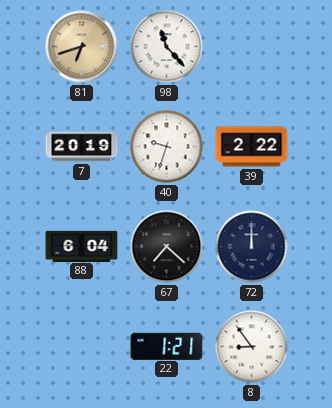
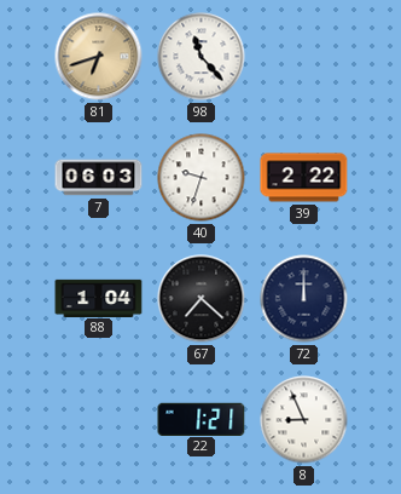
7: 20:19 -> 06:03
88: 6:04 -> 1:04
8: 8:54 -> 8:56
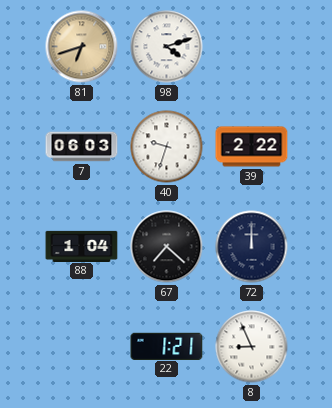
98: 11:23 -> 4:12
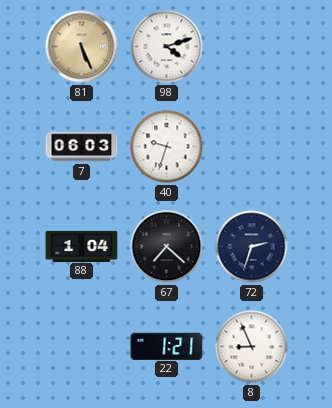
81: 6:42 -> 5:26
39: 2:22 -> none
72: 12:00 -> 2:33
